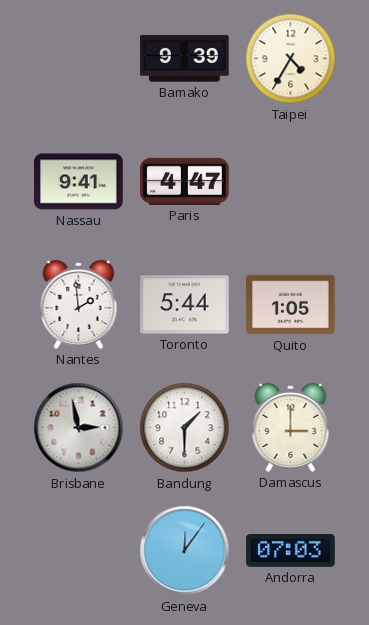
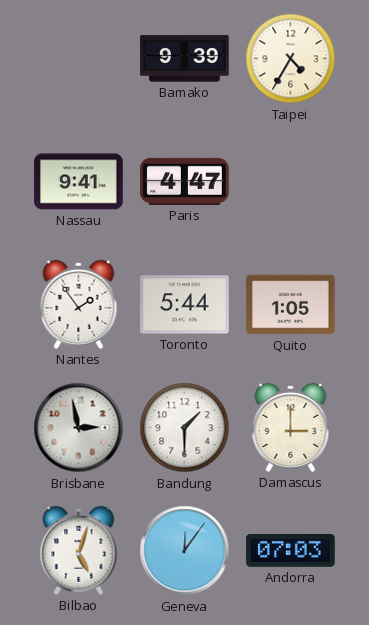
Nantes: 1:59 -> 1:54
Bilbao: none -> 5:03
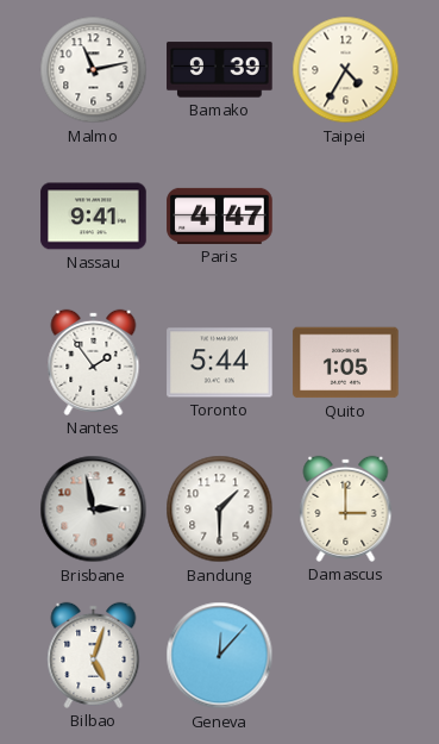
Malmo: none -> 11:13
Geneva: 12:06 -> 12:07
Andorra: 07:03 -> none
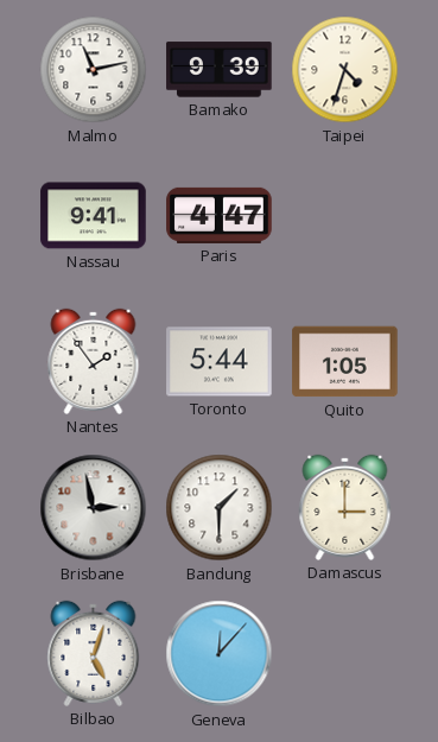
Taipei: 4:35 -> 4:33
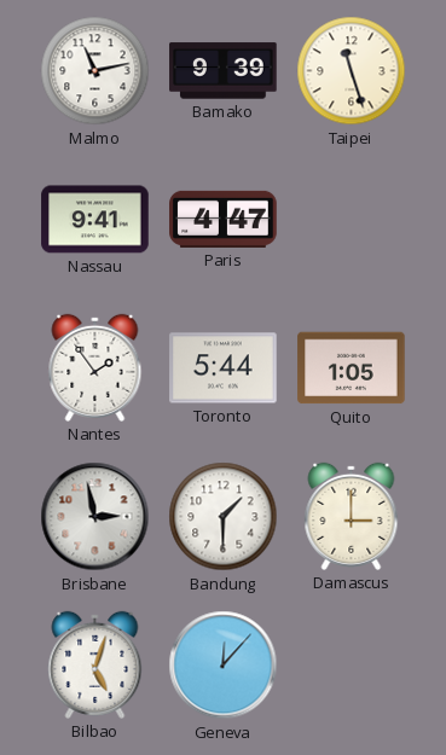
Taipei: 4:33 -> 11:27
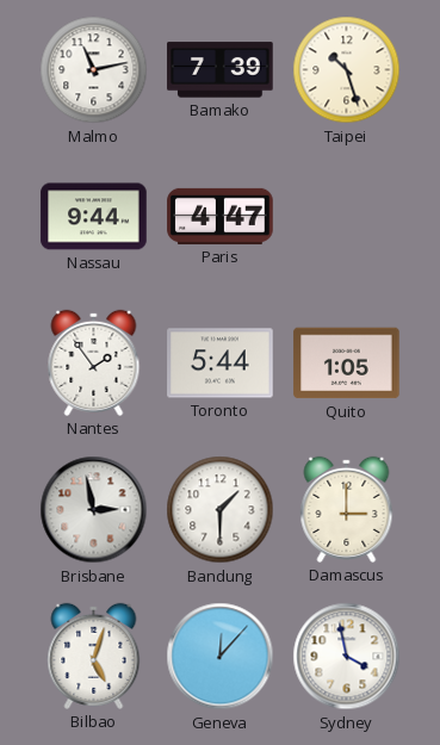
Bamako: 9:39 -> 7:39
Taipei: 11:27 -> 10:27
Nassau: 9:41 -> 9:44
Sydney: none -> 3:58
